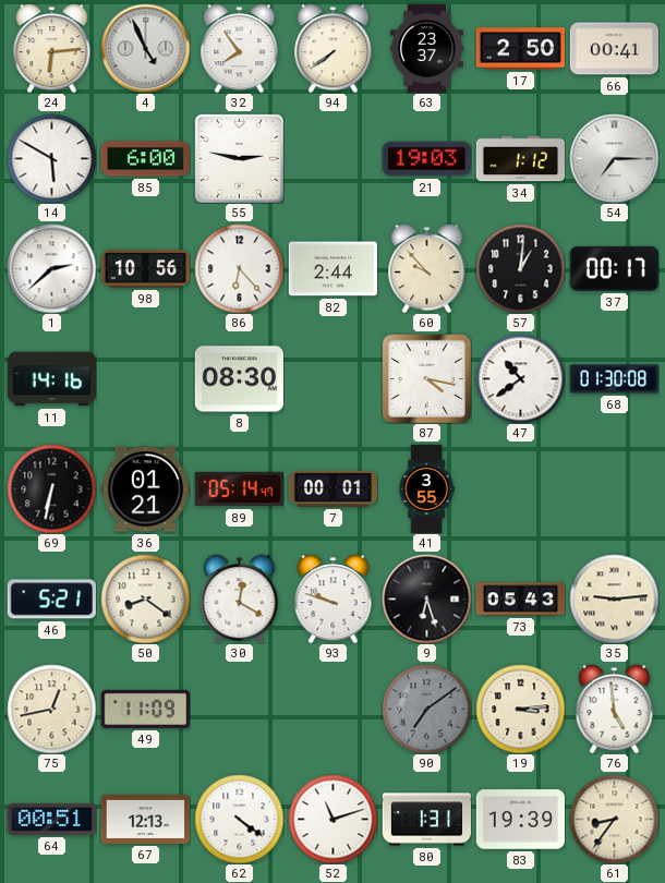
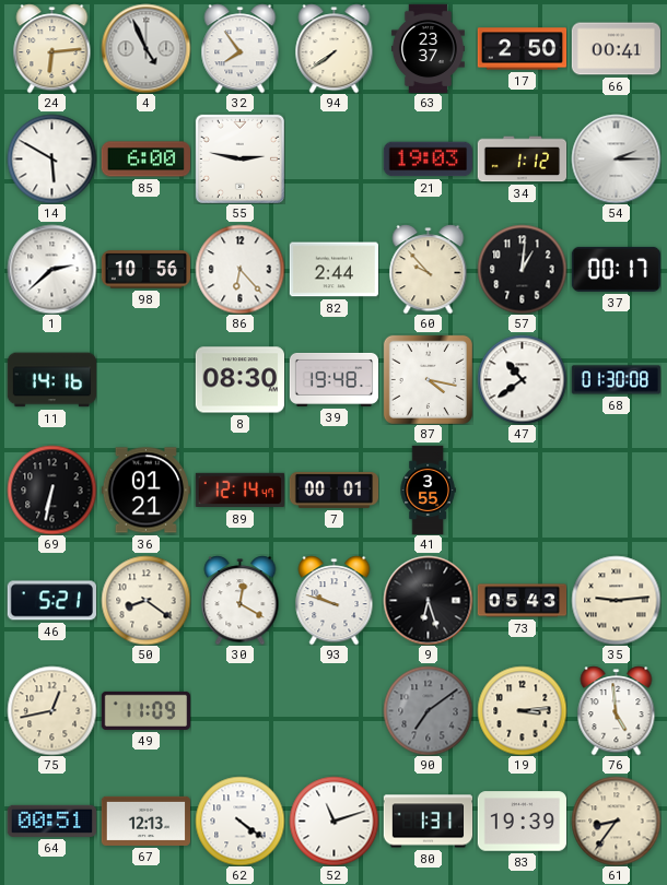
54: 7:15 -> 2:15
39: none -> 19:48
89: 05:14 -> 12:14
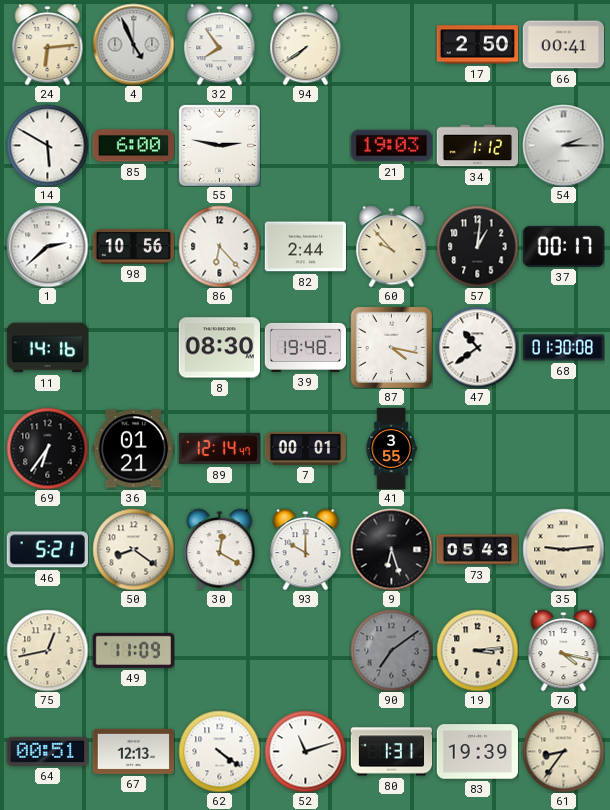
63: 23:37 -> none
69: 6:32 -> 6:36
93: 9:48 -> 10:00
76: 4:59 -> 4:17
